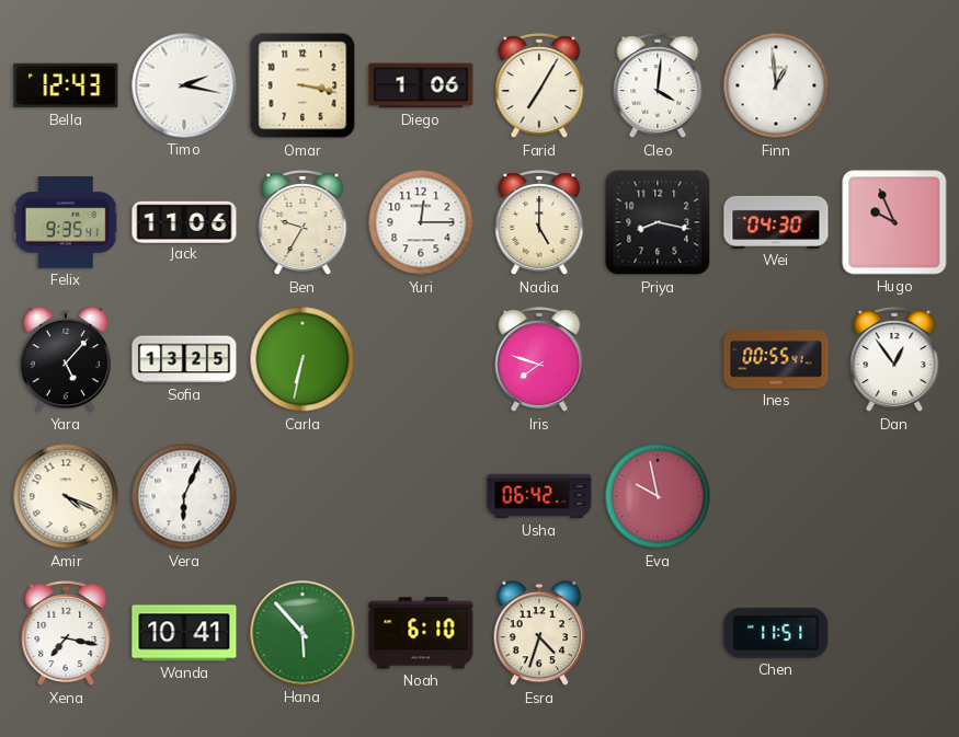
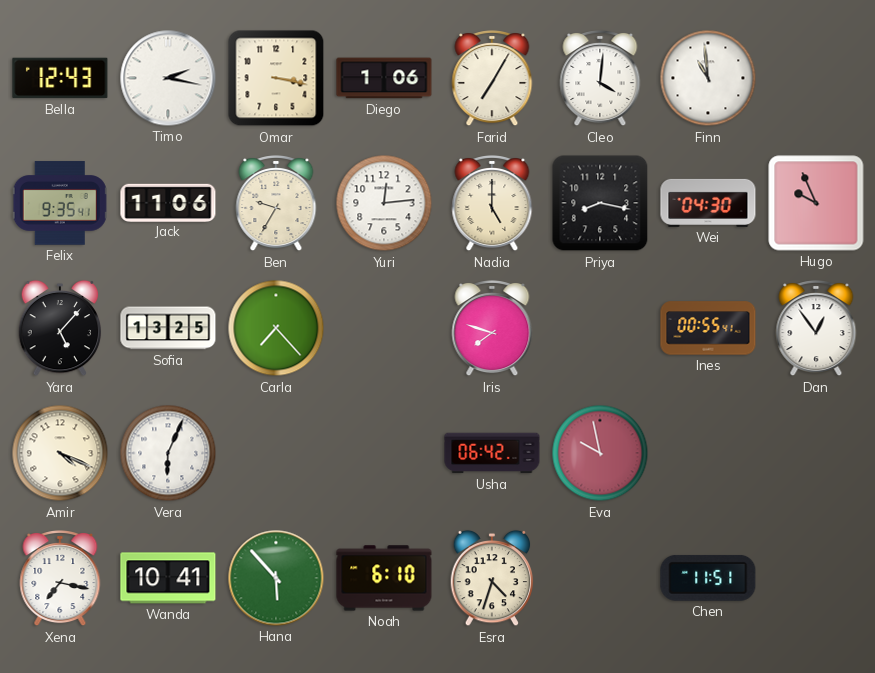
Finn: 12:59 -> 10:59
Yuri: 12:15 -> 12:14
Carla: 6:32 -> 7:23
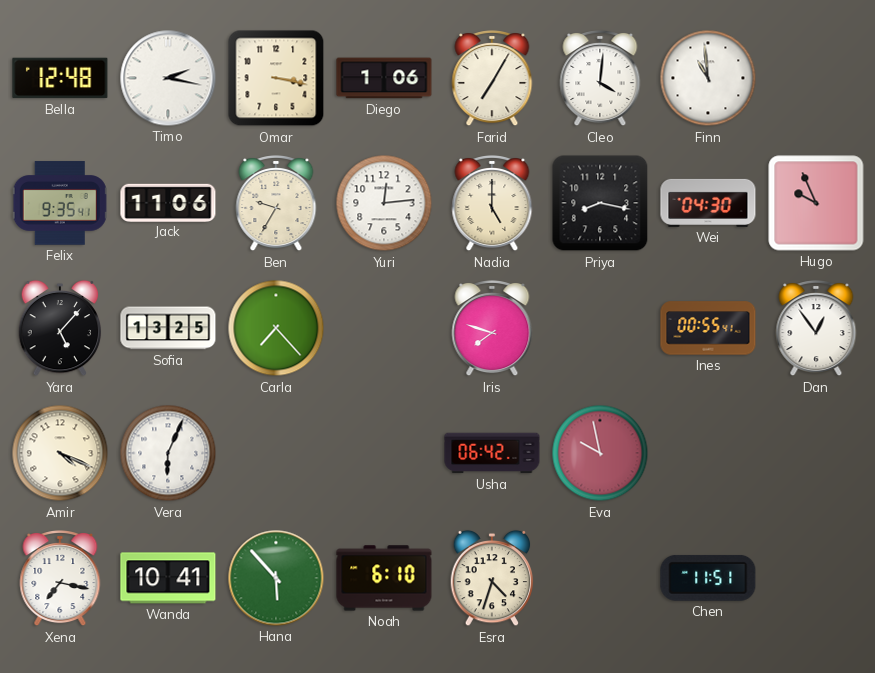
Bella: 12:43 -> 12:48
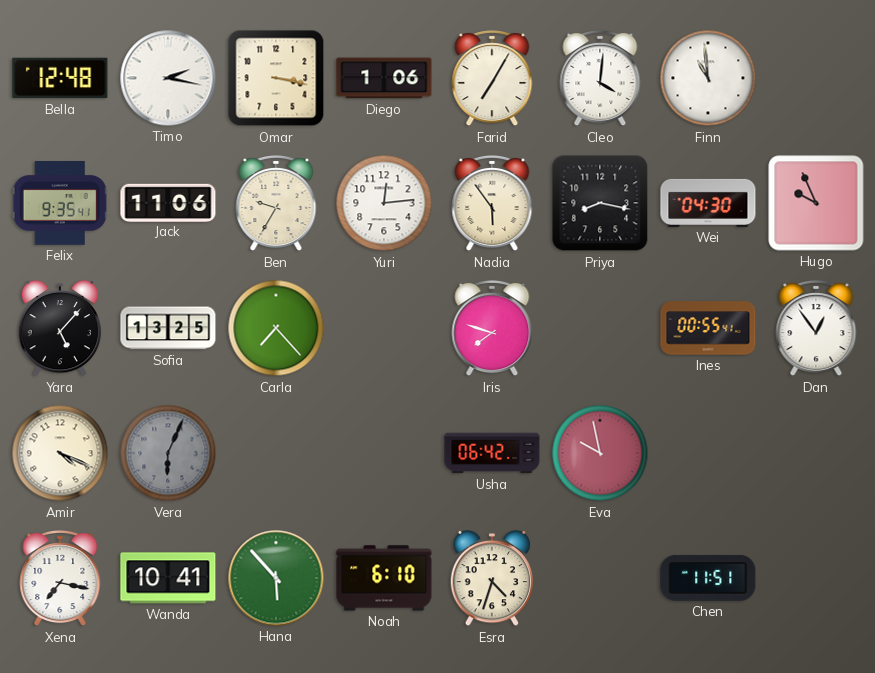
Nadia: 5:00 -> 5:54
Vera dial: white -> grey
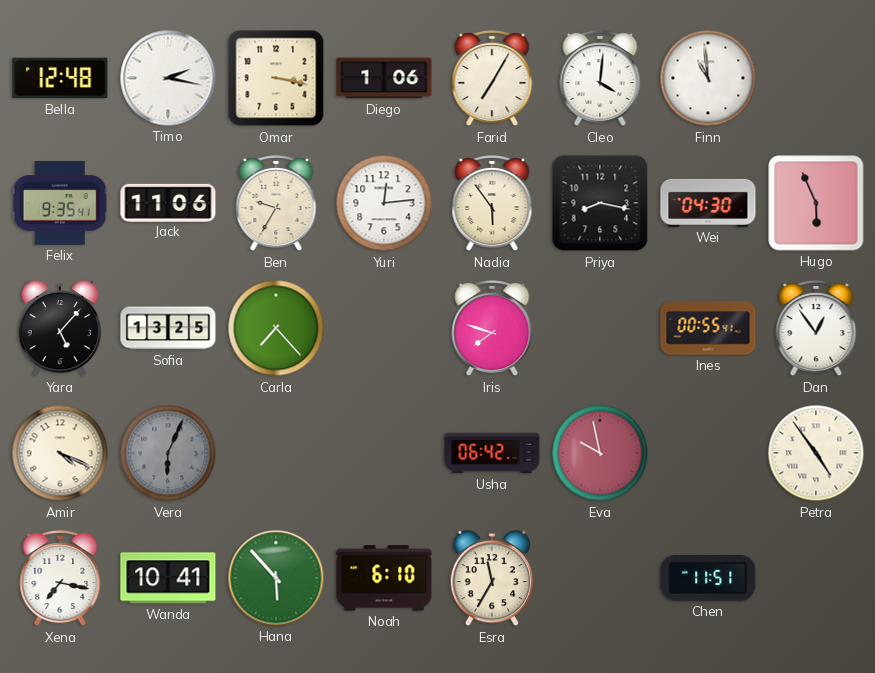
Hugo: 9:56 -> 5:56
Petra: none -> 4:54
Esra: 4:33 -> 11:35
